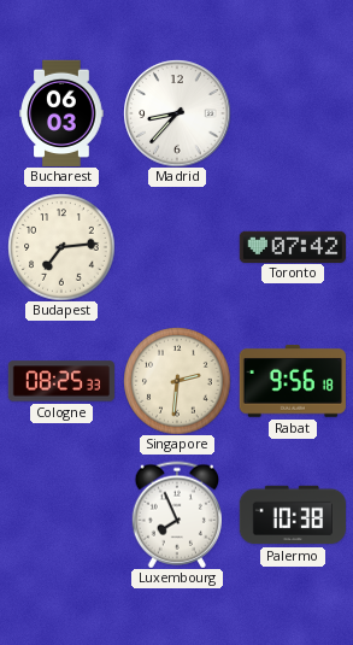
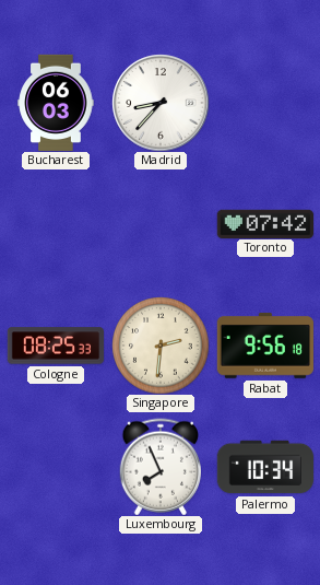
Budapest: 7:14 -> none
Palermo: 10:38 -> 10:34
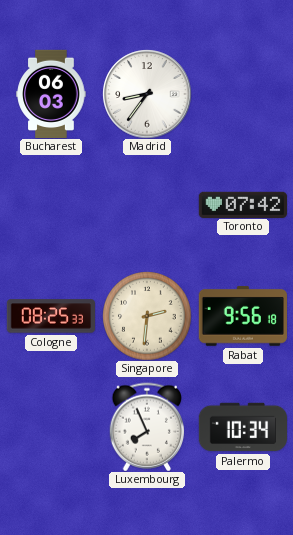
Madrid: 8:37 -> 8:36
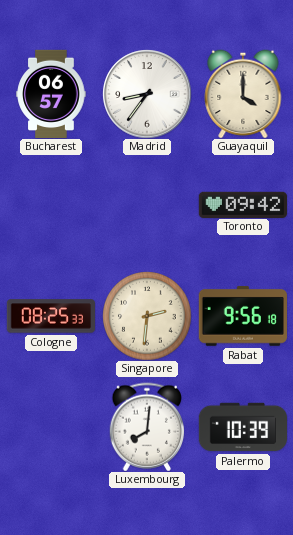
Bucharest: 06:03 -> 06:57
Guayaquil: none -> 4:00
Toronto: 07:42 -> 09:42
Luxembourg: 7:56 -> 8:01
Palermo: 10:34 -> 10:39
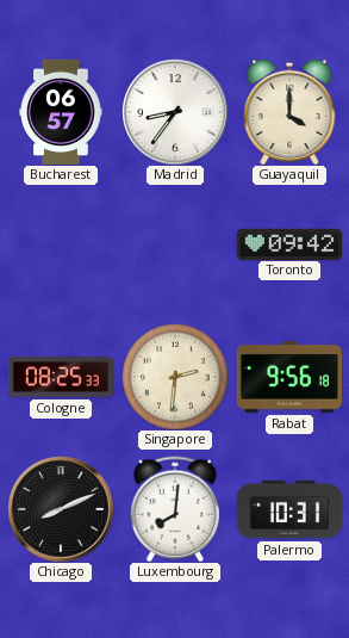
Chicago: none -> 8:11
Palermo: 10:39 -> 10:31
